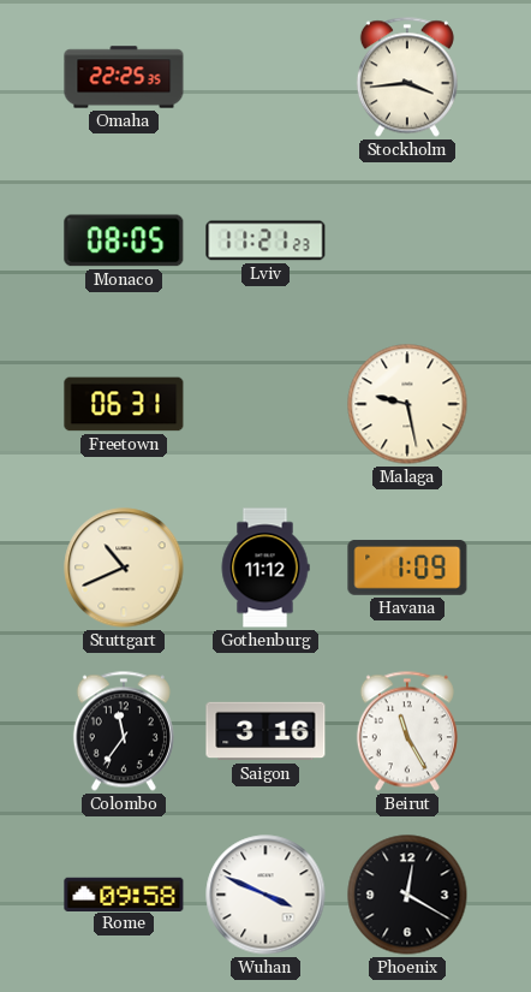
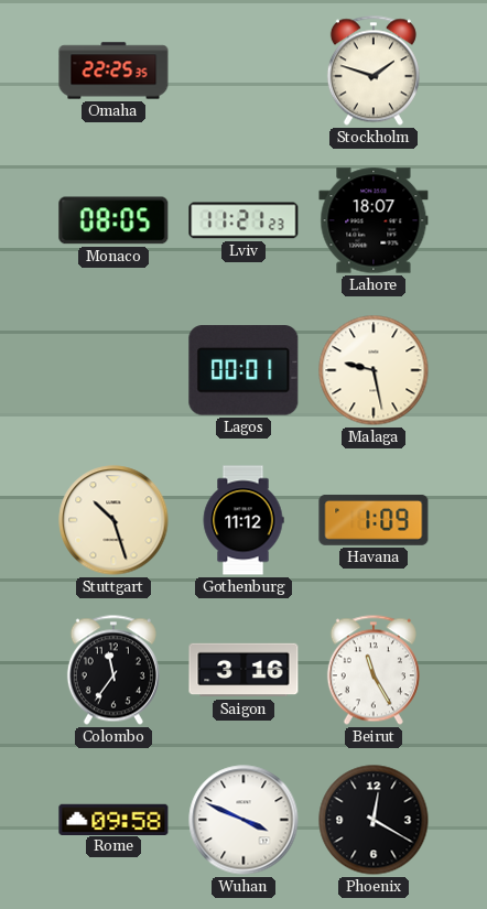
Stockholm: 3:44 -> 1:48
Lahore: none -> 18:07
Freetown: 06:31 -> none
Lagos: none -> 00:01
Stuttgart: 10:41 -> 10:27
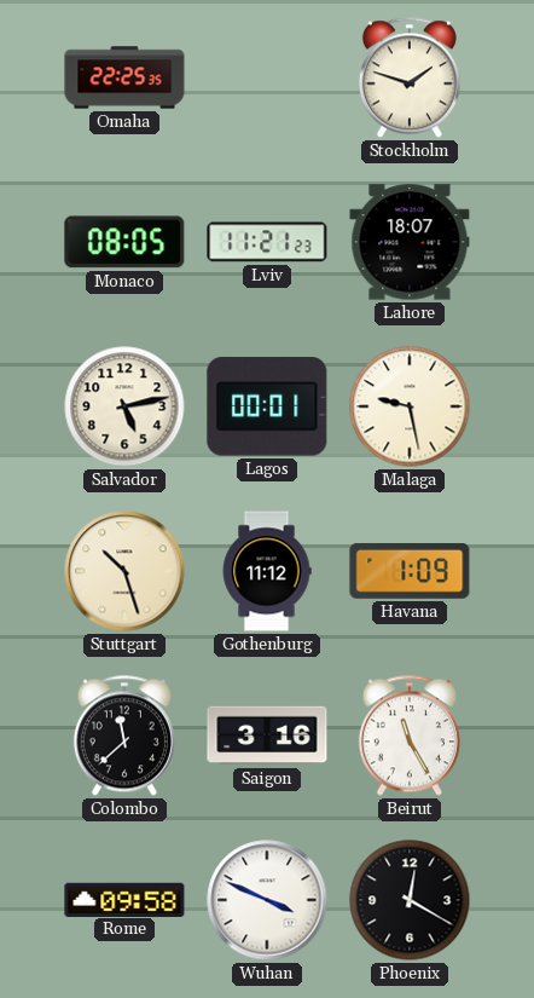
Salvador: none -> 5:13
Colombo: 11:36 -> 11:38
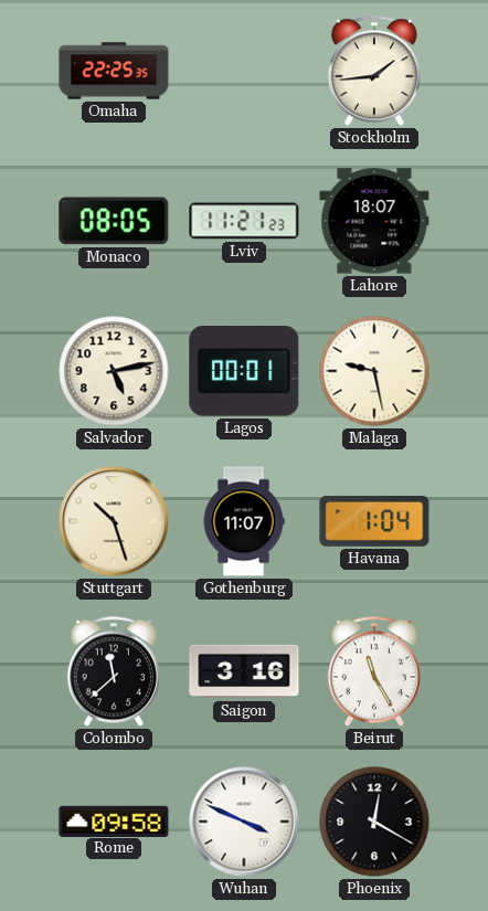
Stockholm: 1:48 -> 1:44
Gothenburg: 11:12 -> 11:07
Havana: 1:09 -> 1:04
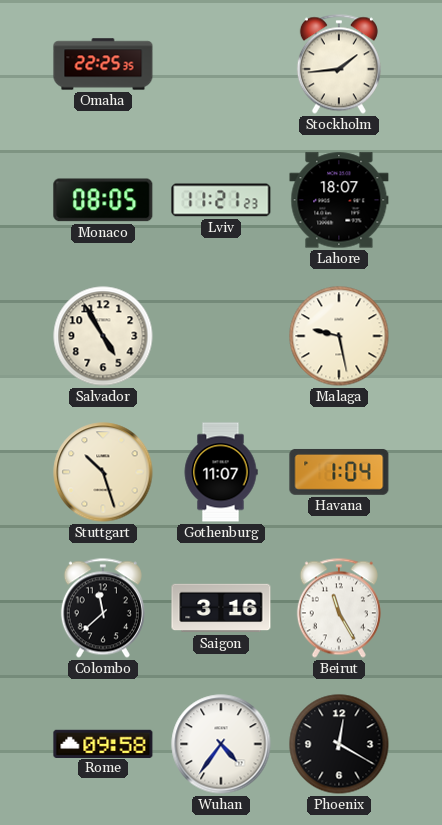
Salvador: 5:13 -> 4:55
Lagos: 00:01 -> none
Wuhan: 3:49 -> 4:36
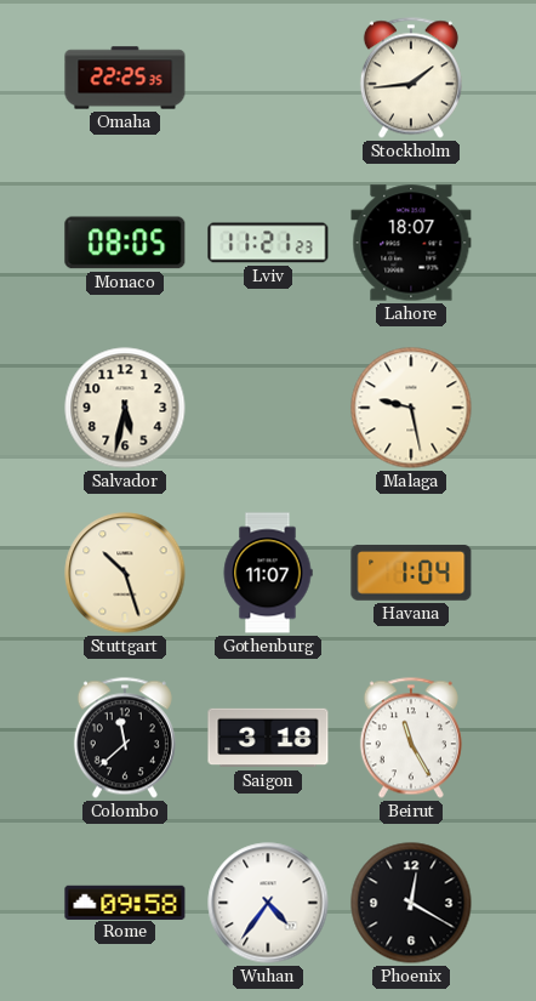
Salvador: 4:55 -> 5:32
Saigon: 3:16 -> 3:18
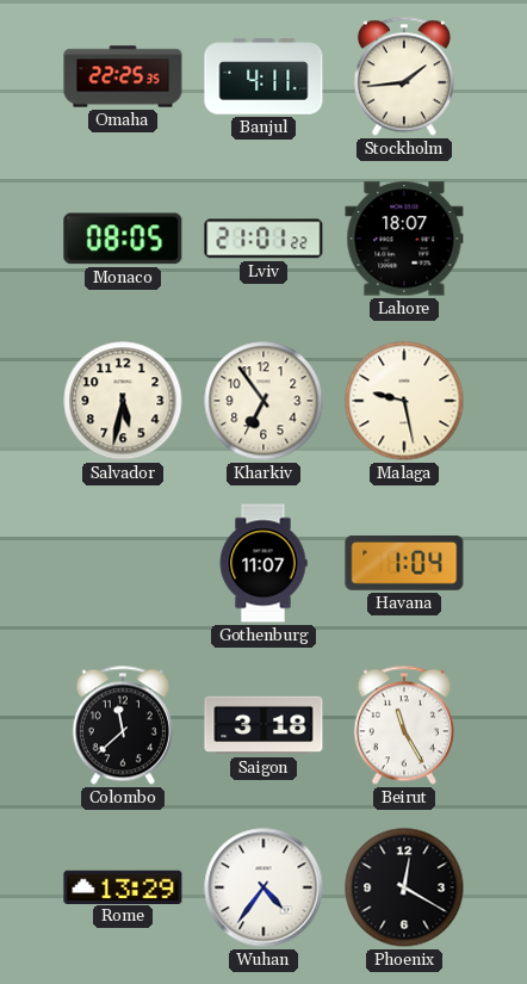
Banjul: none -> 4:11
Lviv: 11:21 -> 21:01
Kharkiv: none -> 6:54
Stuttgart: 10:27 -> none
Rome: 09:58 -> 13:29
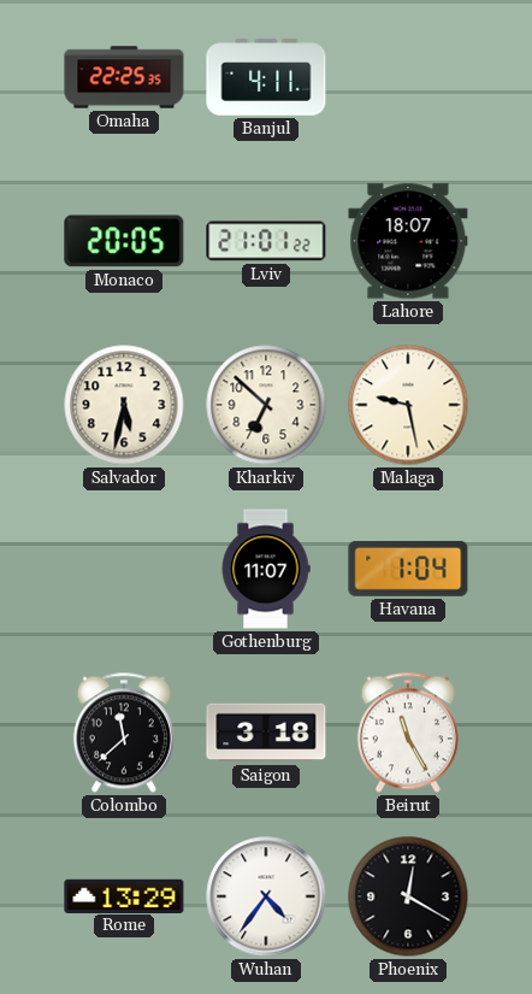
Stockholm: 1:44 -> none
Monaco: 08:05 -> 20:05
Kharkiv: 6:54 -> 6:52
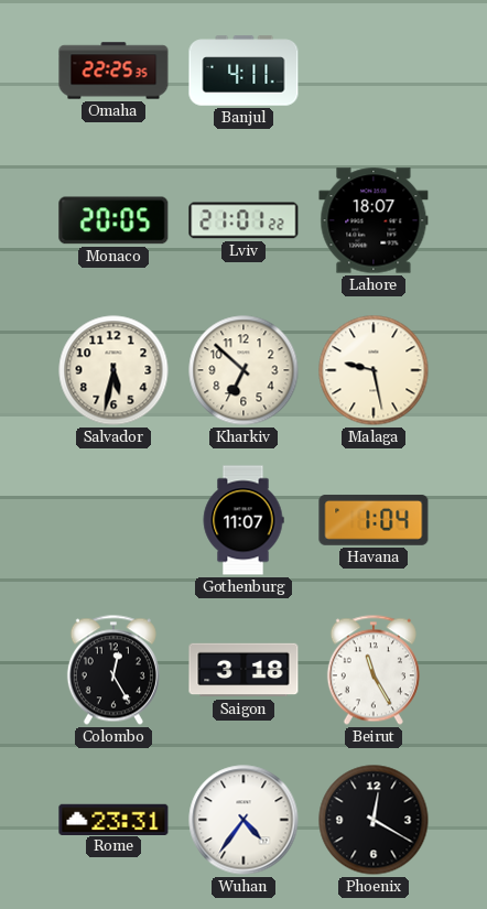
Colombo: 11:38 -> 12:25
Rome: 13:29 -> 23:31
